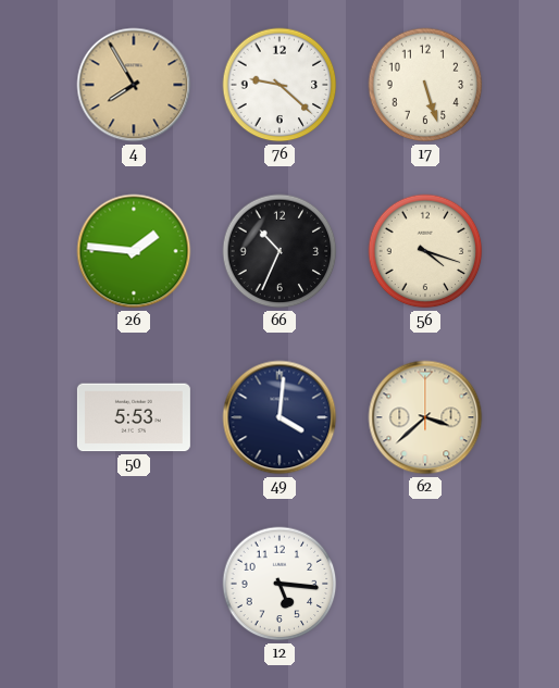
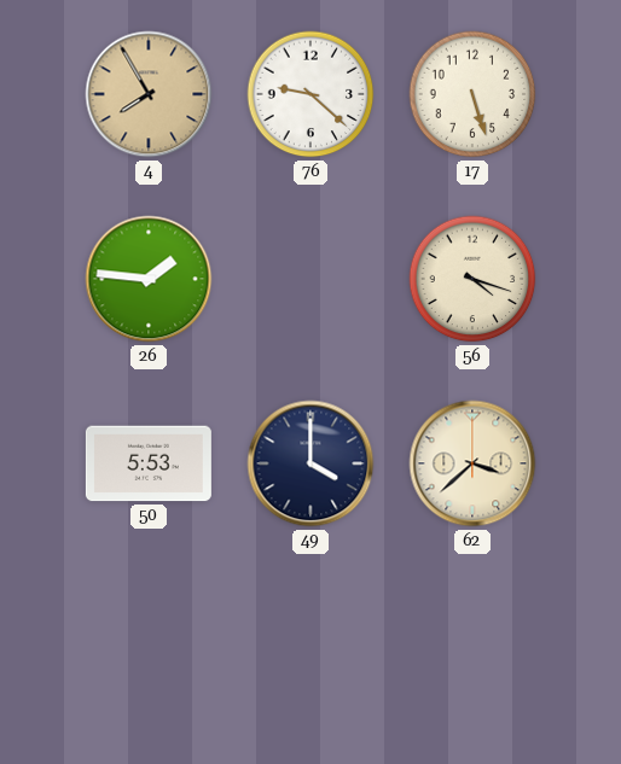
66: 10:34 -> none
49: 4:01 -> 4:00
12: 5:16 -> none
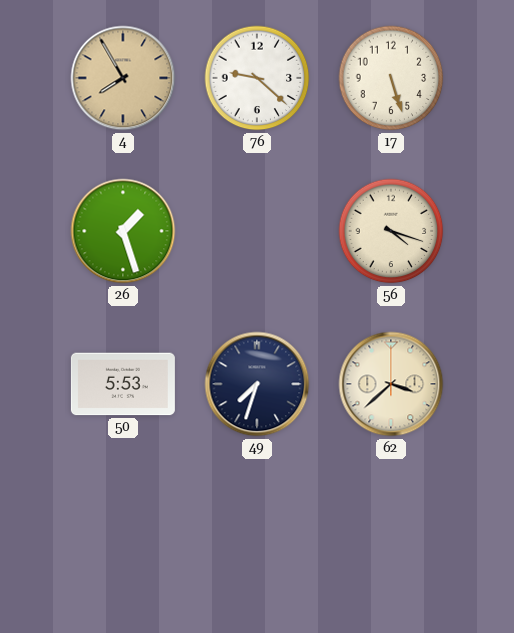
26: 1:46 -> 1:27
49: 4:00 -> 7:33
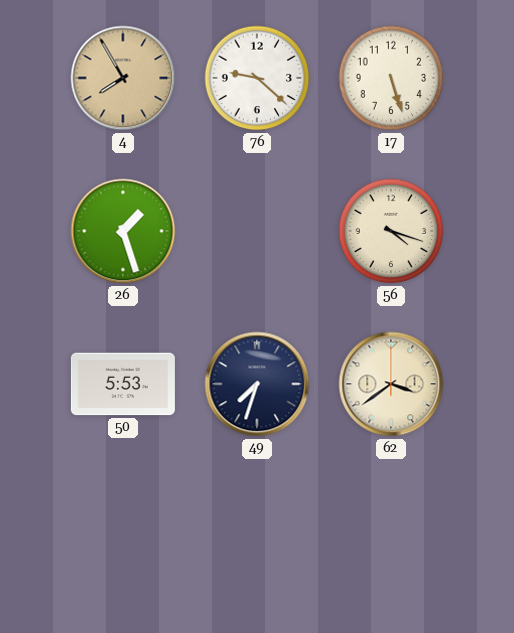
62: 3:38 -> 3:39
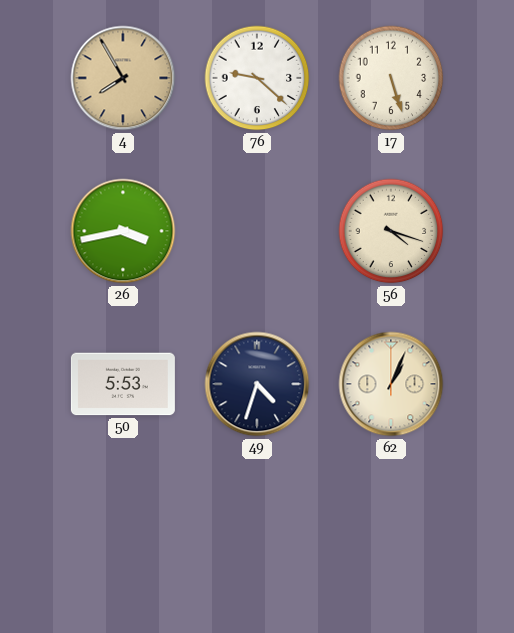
26: 1:27 -> 3:43
49: 7:33 -> 4:33
62: 3:39 -> 1:04
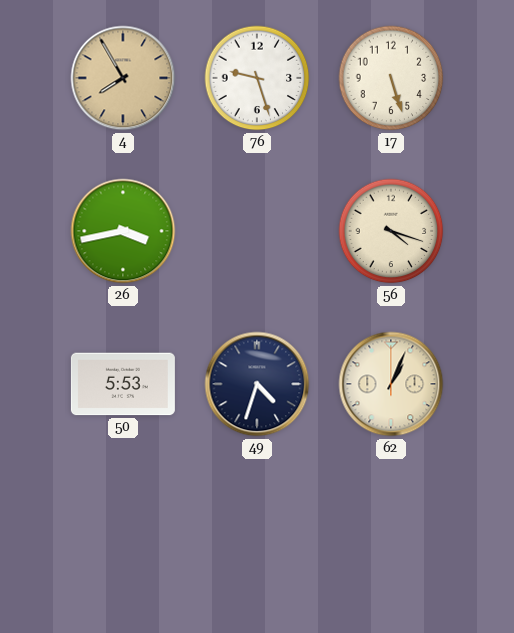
76: 9:22 -> 9:27
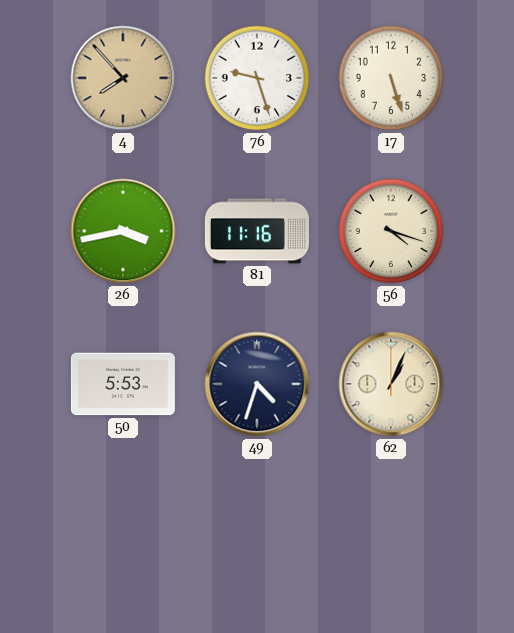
4: 7:55 -> 7:53
81: none -> 11:16
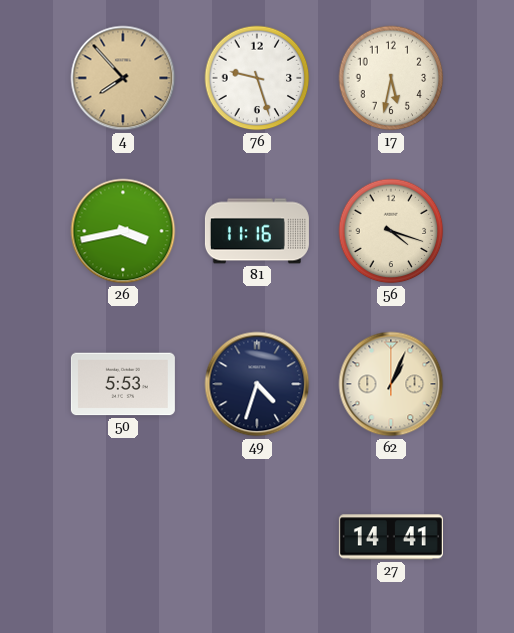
17: 5:27 -> 5:32
27: none -> 14:41
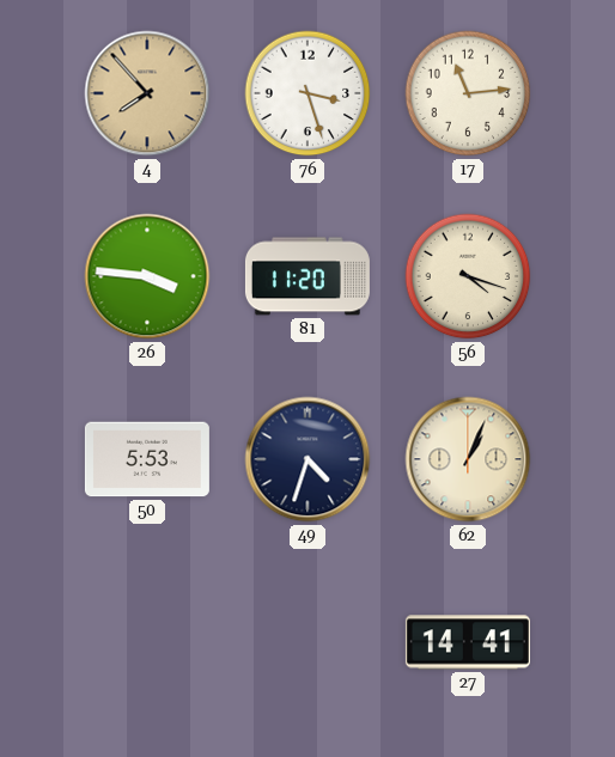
76: 9:27 -> 3:27
17: 5:32 -> 11:14
26: 3:43 -> 3:46
81: 11:16 -> 11:20
